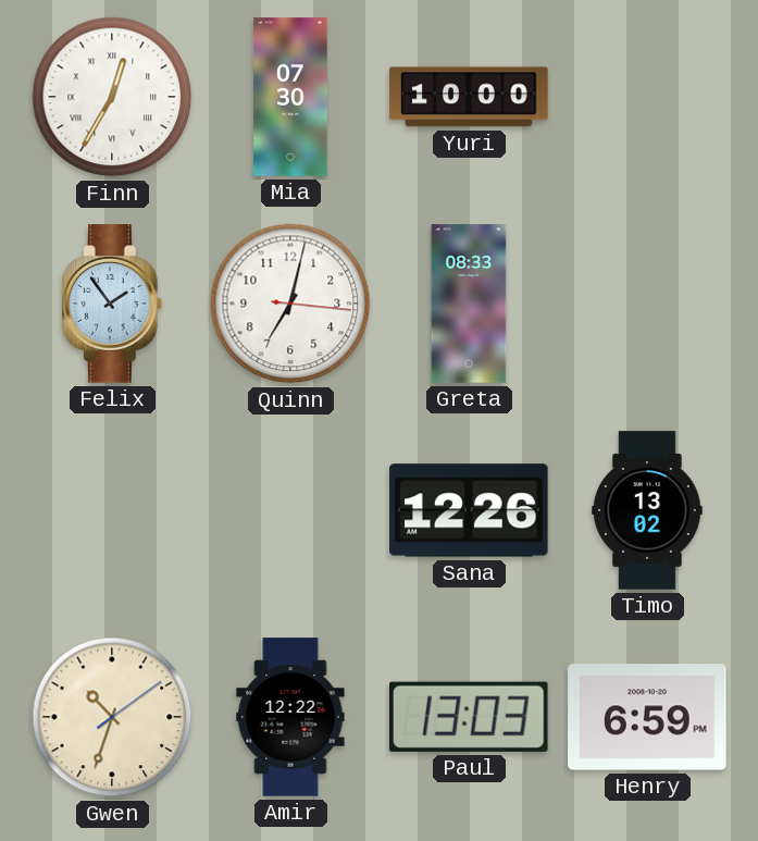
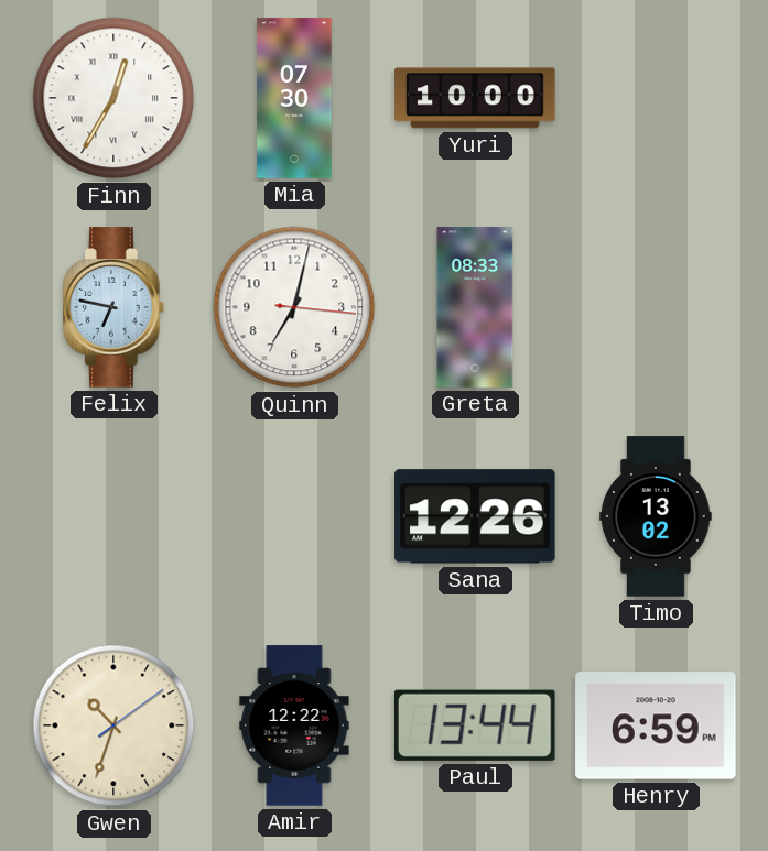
Felix: 1:54 -> 6:47
Paul: 13:03 -> 13:44
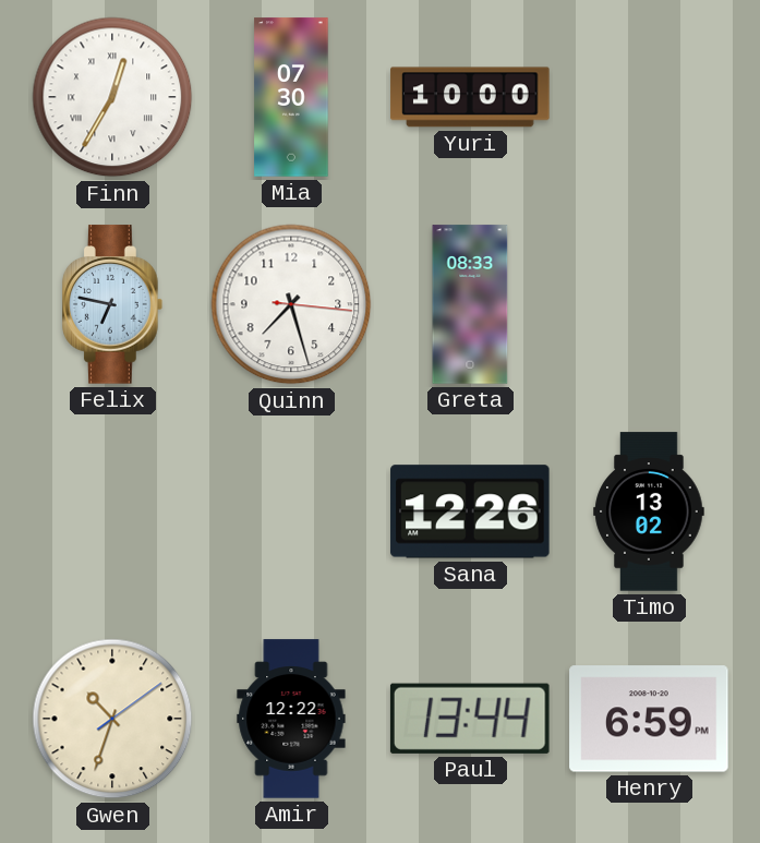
Quinn: 7:02 -> 7:27
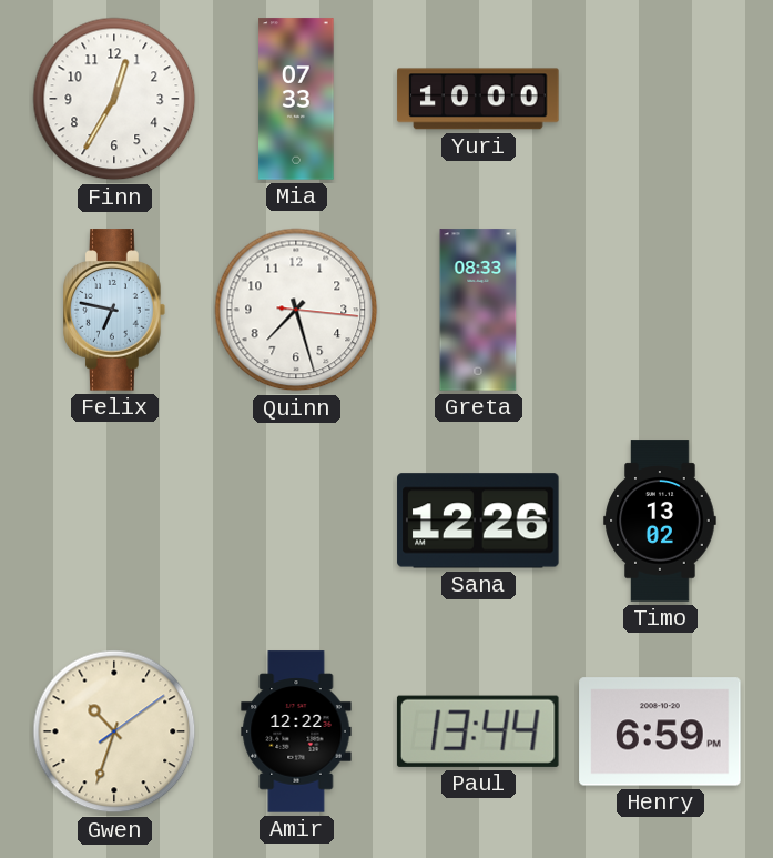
Finn numerals: Roman -> Arabic
Mia: 07:30 -> 07:33
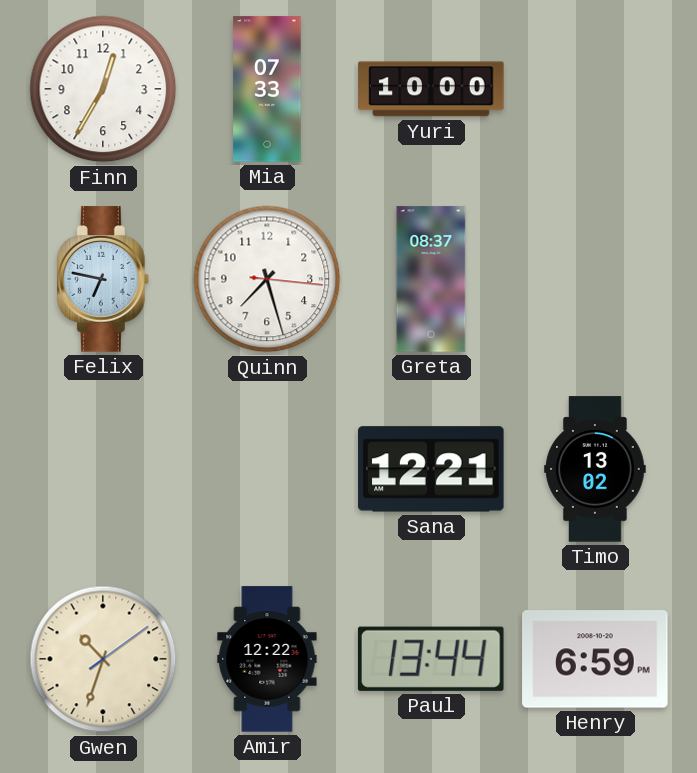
Greta: 08:33 -> 08:37
Sana: 12:26 -> 12:21
